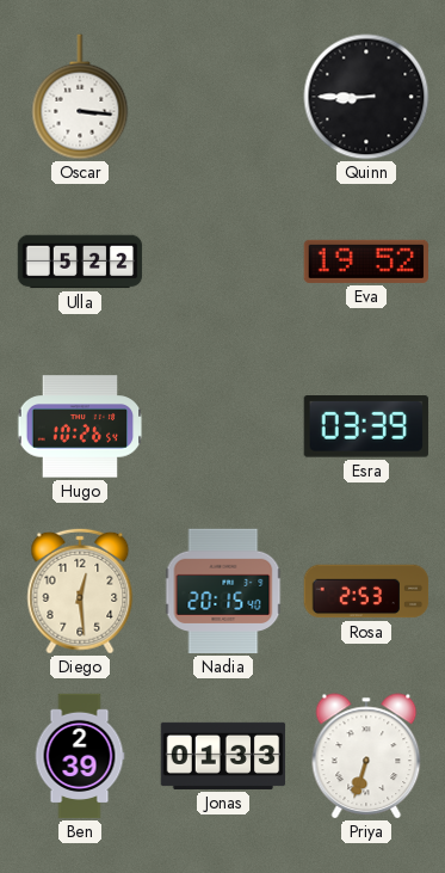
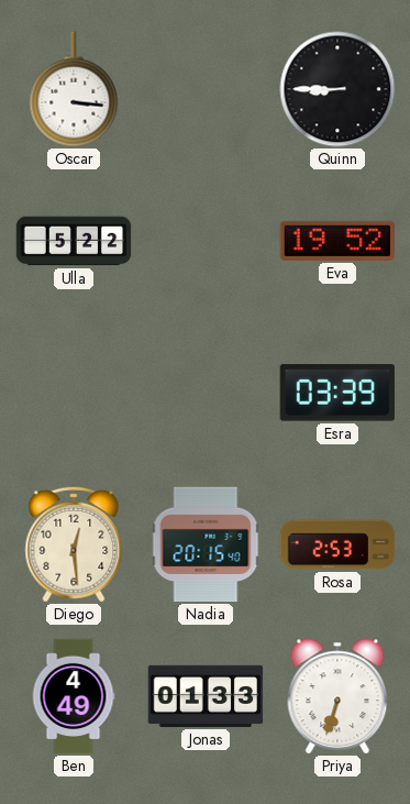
Hugo: 10:26 -> none
Ben: 2:39 -> 4:49
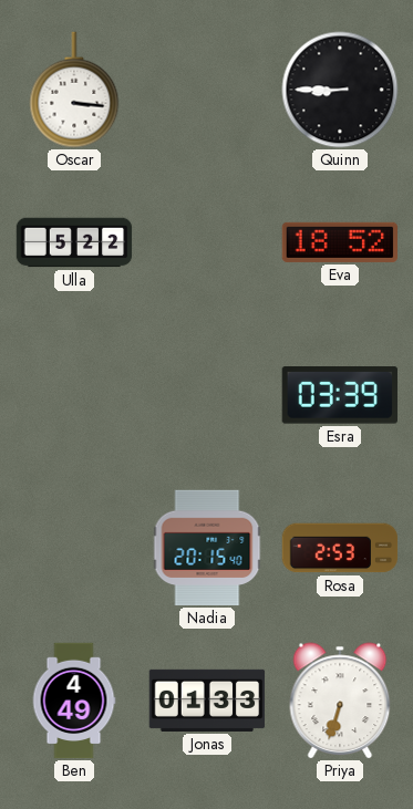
Eva: 19:52 -> 18:52
Diego: 12:29 -> none
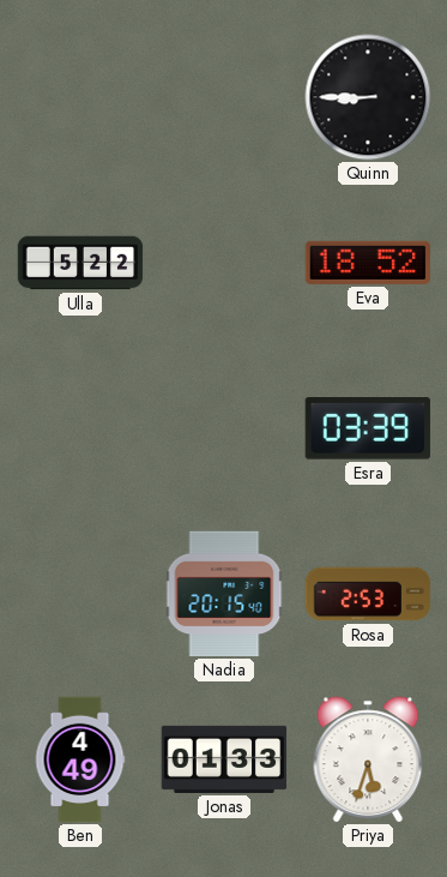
Oscar: 3:16 -> none
Priya: 6:33 -> 5:33
